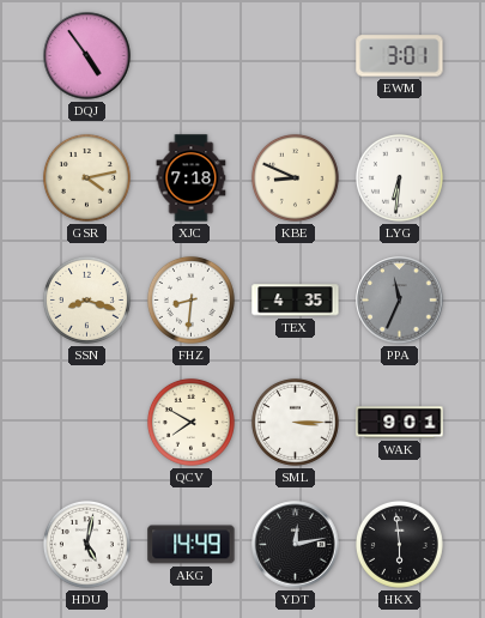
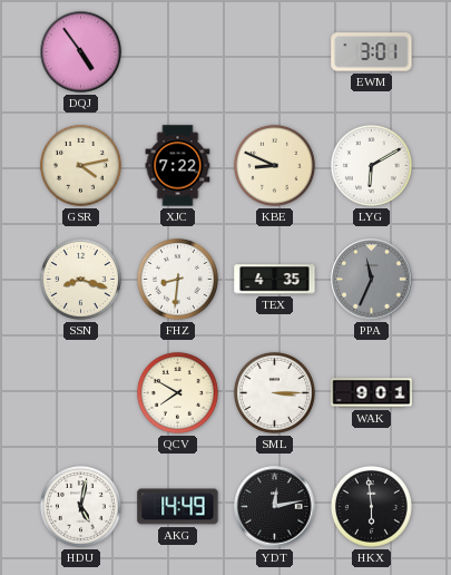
XJC: 7:18 -> 7:22
LYG: 6:31 -> 6:10
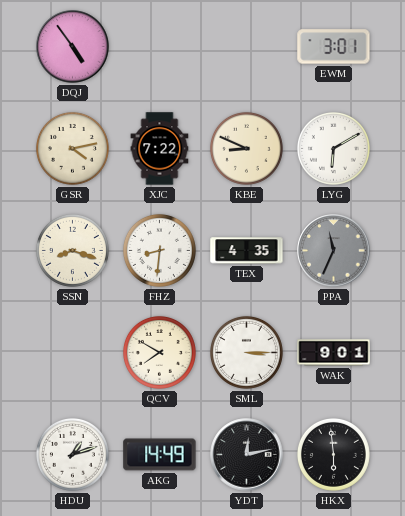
HDU: 5:02 -> 1:12
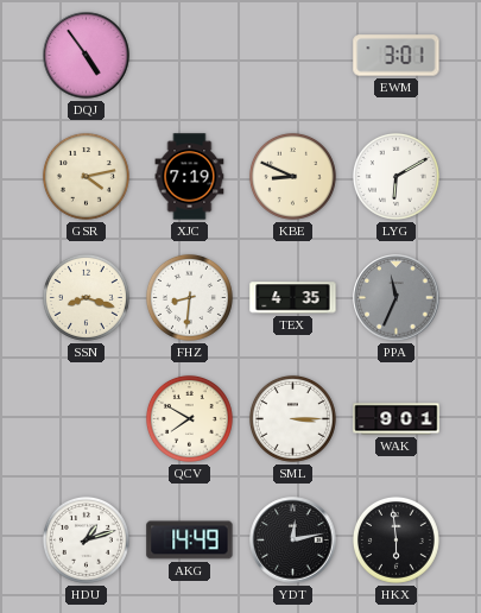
XJC: 7:22 -> 7:19
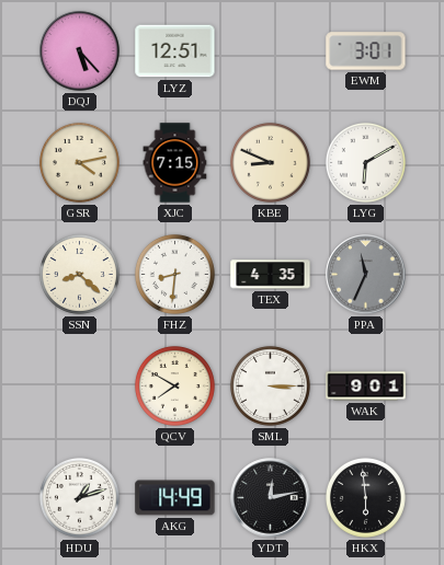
DQJ: 4:54 -> 5:23
LYZ: none -> 12:51
XJC: 7:19 -> 7:15
SSN: 8:18 -> 8:22
